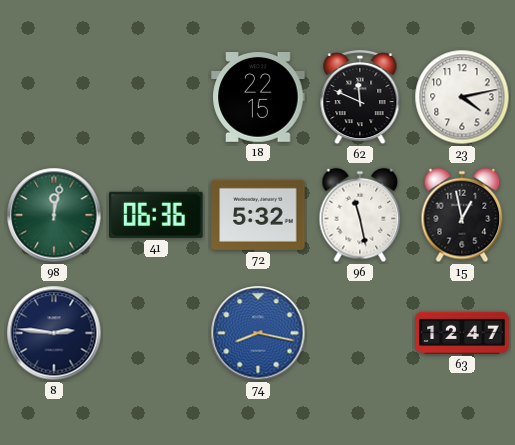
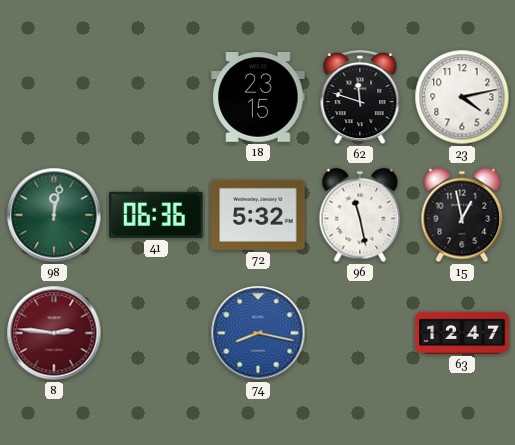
18: 22:15 -> 23:15
62: 11:49 -> 11:48
8 dial: navy -> burgundy
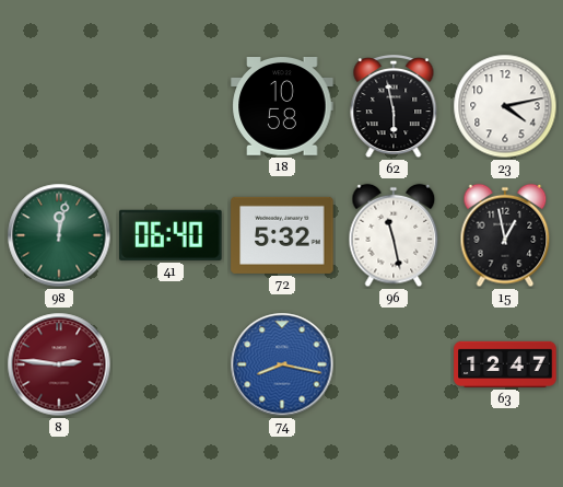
18: 23:15 -> 10:58
62: 11:48 -> 5:58
41: 06:36 -> 06:40
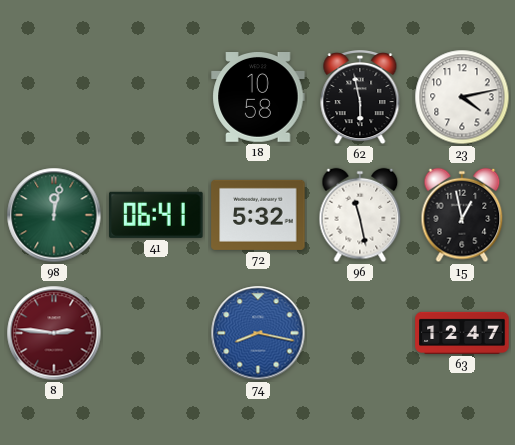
41: 06:40 -> 06:41
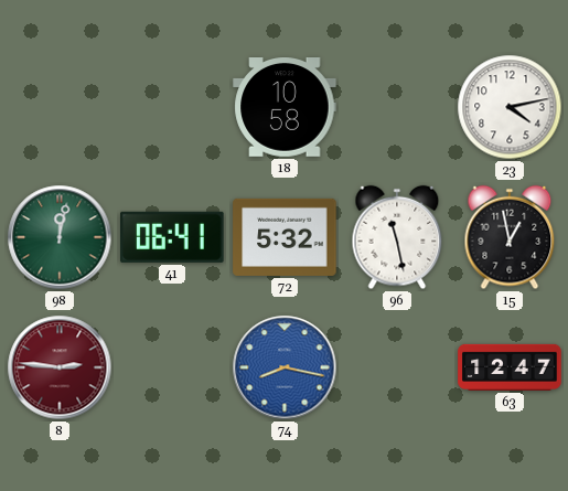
62: 5:58 -> none
